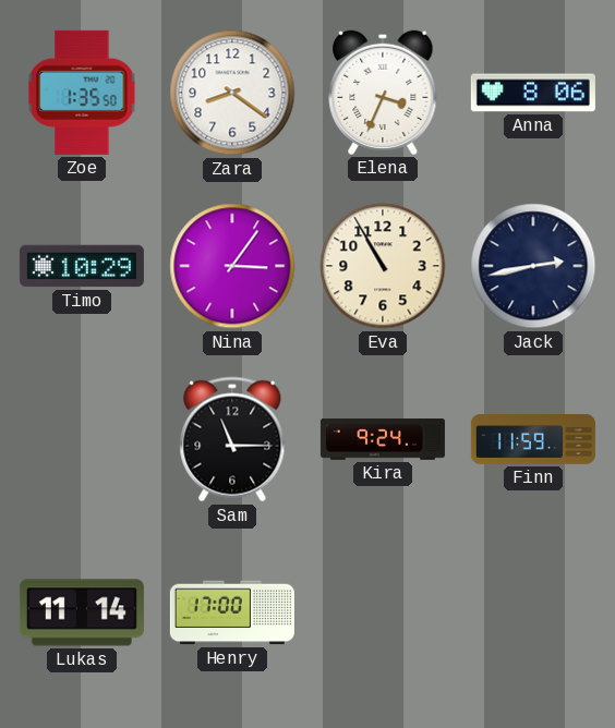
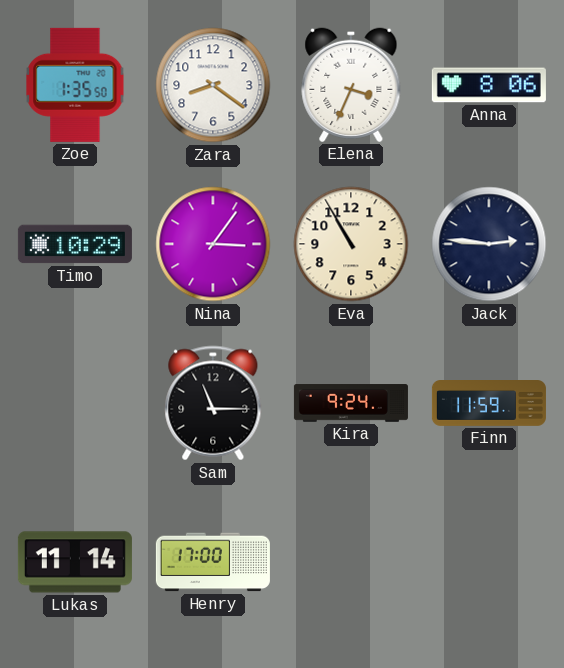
Jack: 2:43 -> 2:46
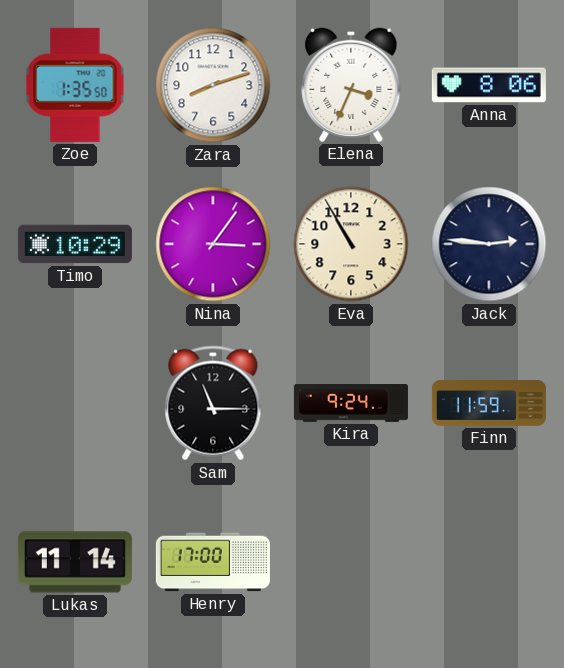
Zara: 8:21 -> 8:12
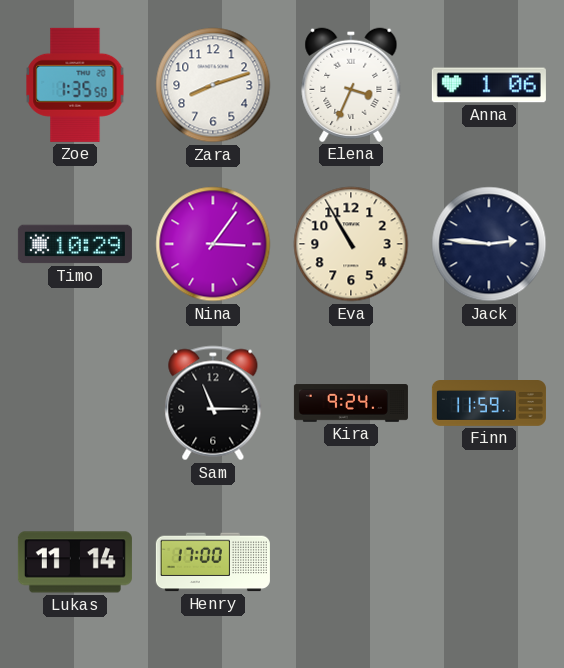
Anna: 8:06 -> 1:06
